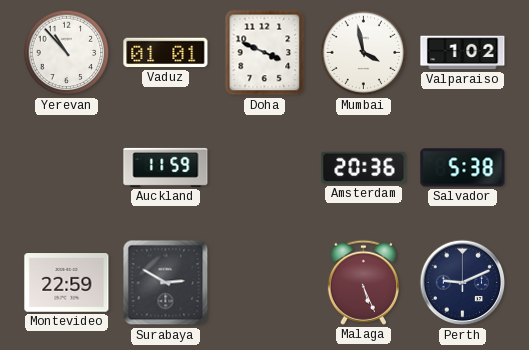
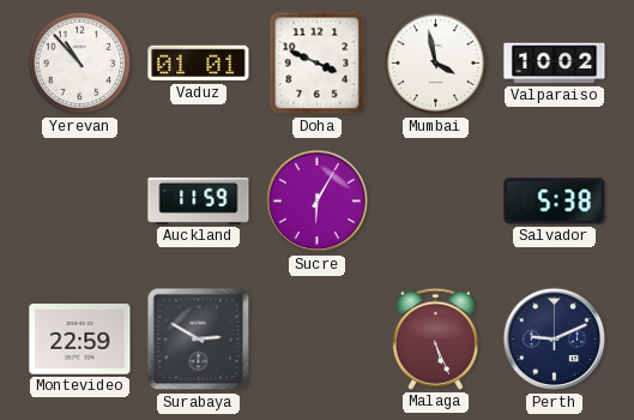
Valparaiso: 1:02 -> 10:02
Sucre: none -> 6:05
Amsterdam: 20:36 -> none
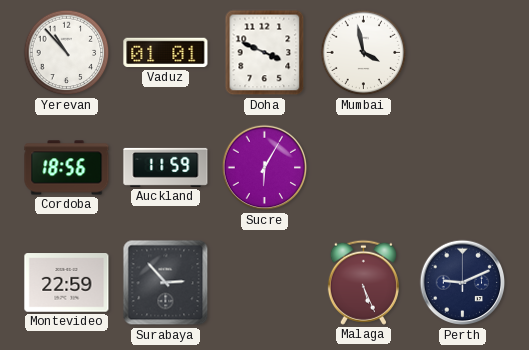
Valparaiso: 10:02 -> none
Cordoba: none -> 18:56
Salvador: 5:38 -> none
Surabaya: 2:50 -> 2:53
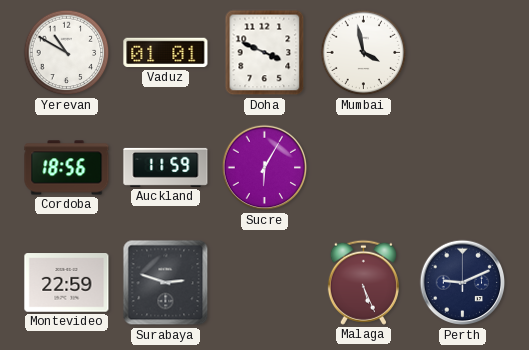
Yerevan: 10:53 -> 10:50
Surabaya: 2:53 -> 2:48
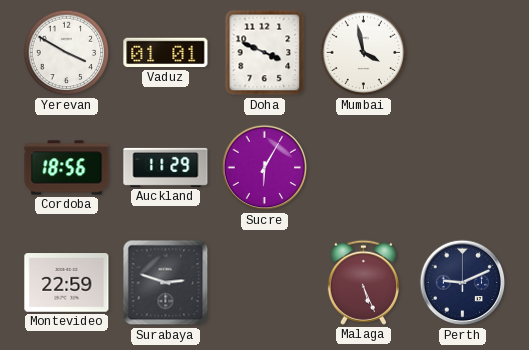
Yerevan: 10:50 -> 3:50
Auckland: 11:59 -> 11:29
